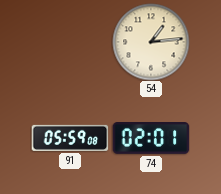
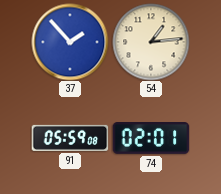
37: none -> 1:53
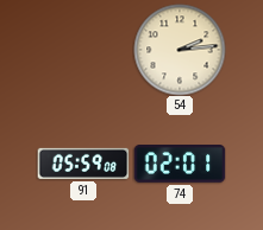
37: 1:53 -> none
54: 1:14 -> 2:14
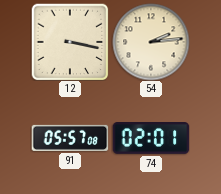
12: none -> 3:17
91: 05:59 -> 05:57
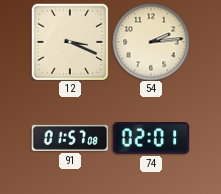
12: 3:17 -> 3:19
91: 05:57 -> 01:57
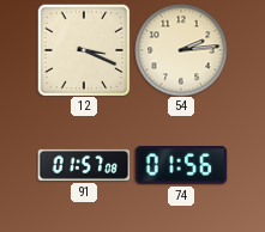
74: 02:01 -> 01:56
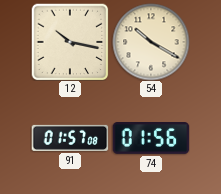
12: 3:19 -> 10:17
54: 2:14 -> 10:20
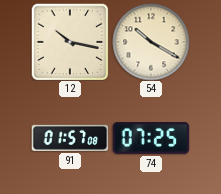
74: 01:56 -> 07:25
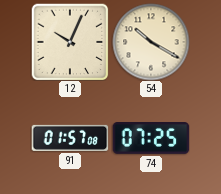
12: 10:17 -> 10:04
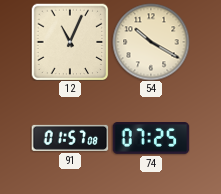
12: 10:04 -> 11:04
